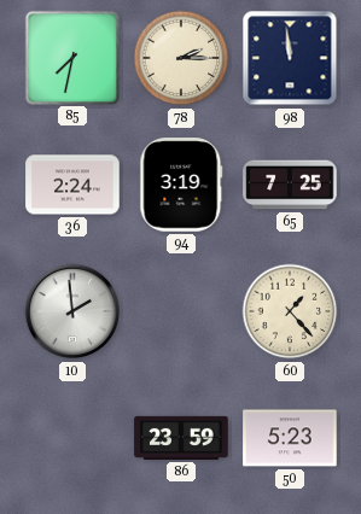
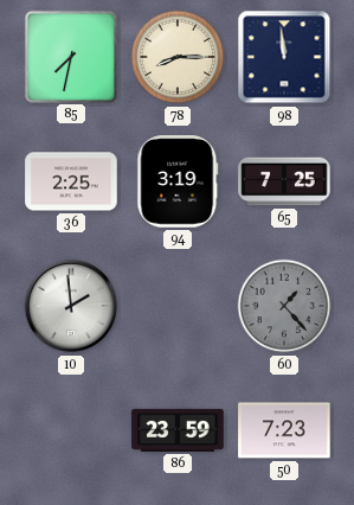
78: 2:15 -> 8:15
36: 2:24 -> 2:25
60 dial: cream -> grey
50: 5:23 -> 7:23
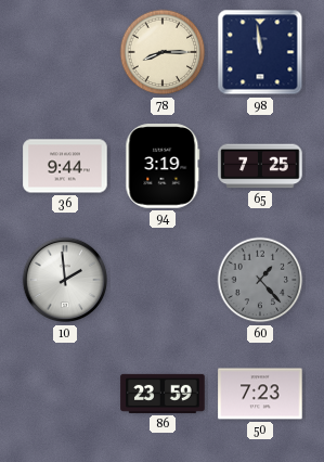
85: 7:32 -> none
36: 2:25 -> 9:44
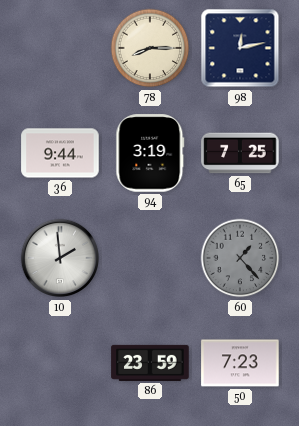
98: 11:59 -> 12:13
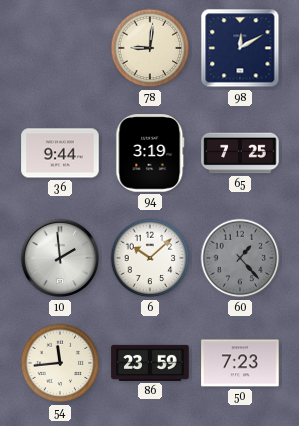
78: 8:15 -> 9:01
98: 12:13 -> 12:10
6: none -> 10:08
54: none -> 11:44
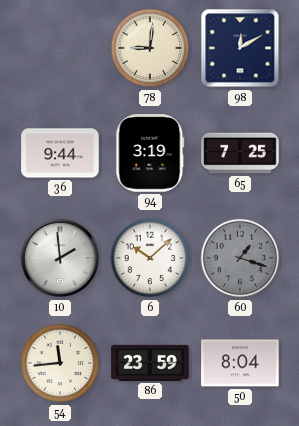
60: 1:23 -> 1:18
50: 7:23 -> 8:04
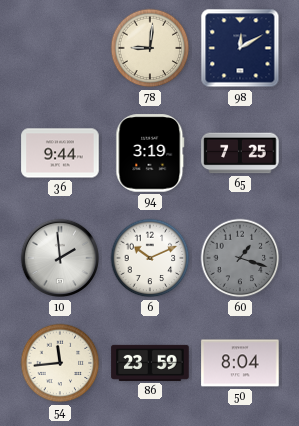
6: 10:08 -> 10:11
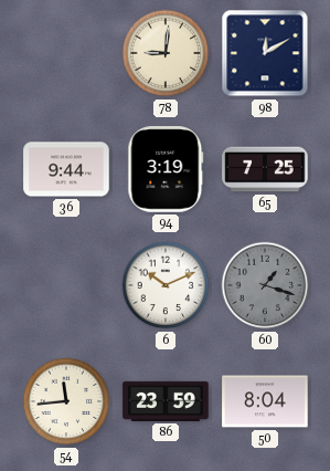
10: 1:59 -> none
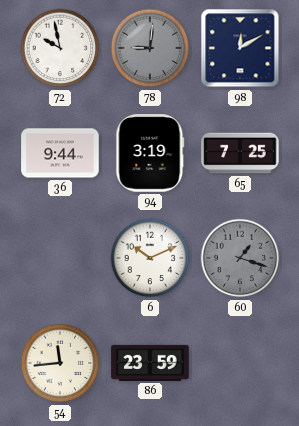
72: none -> 9:58
78 dial: cream -> grey
50: 8:04 -> none
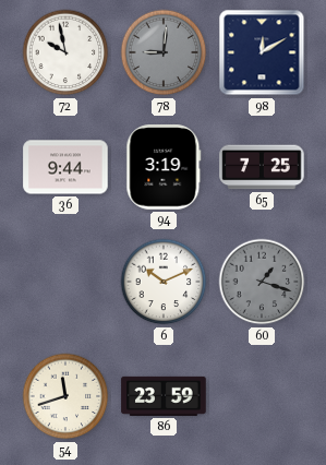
54: 11:44 -> 11:42
